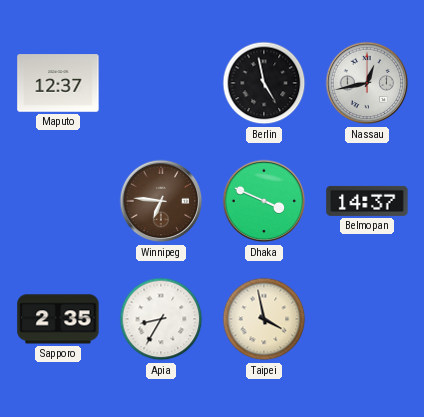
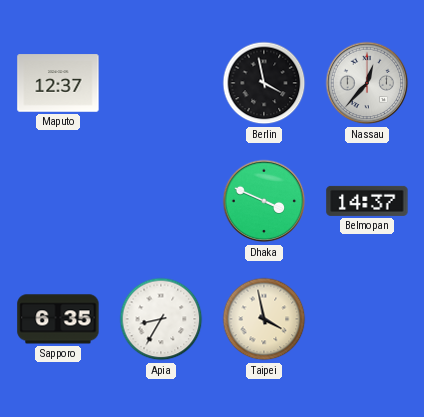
Berlin: 4:58 -> 3:58
Nassau: 12:43 -> 12:37
Winnipeg: 6:46 -> none
Sapporo: 2:35 -> 6:35
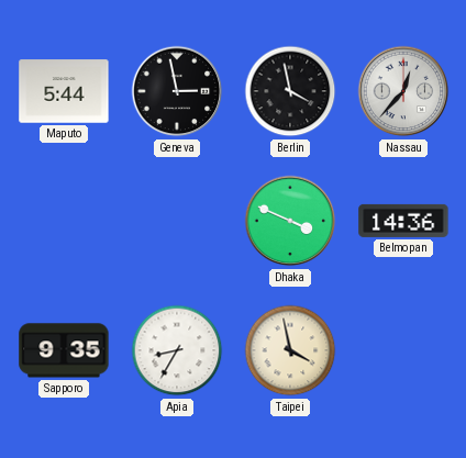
Maputo: 12:37 -> 5:44
Geneva: none -> 2:58
Belmopan: 14:37 -> 14:36
Sapporo: 6:35 -> 9:35
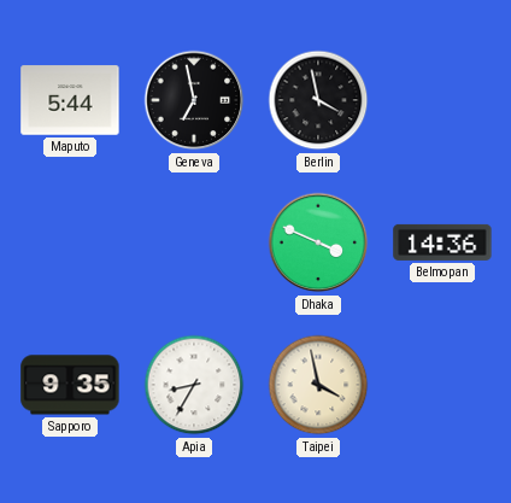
Geneva: 2:58 -> 6:58
Nassau: 12:37 -> none
